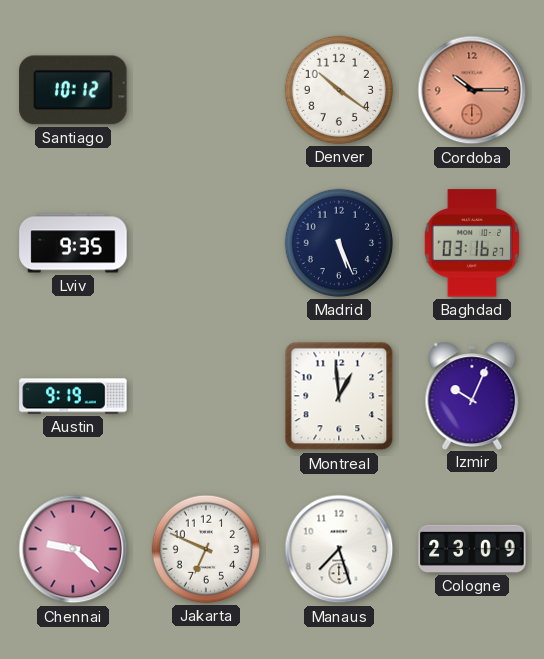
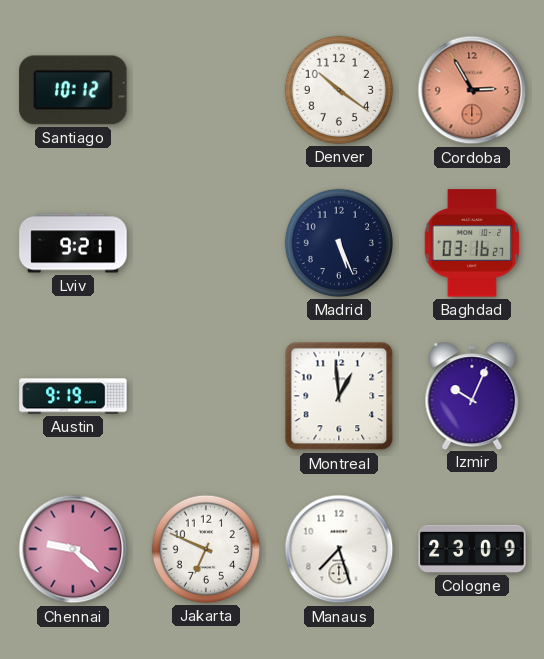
Cordoba: 10:15 -> 2:55
Lviv: 9:35 -> 9:21
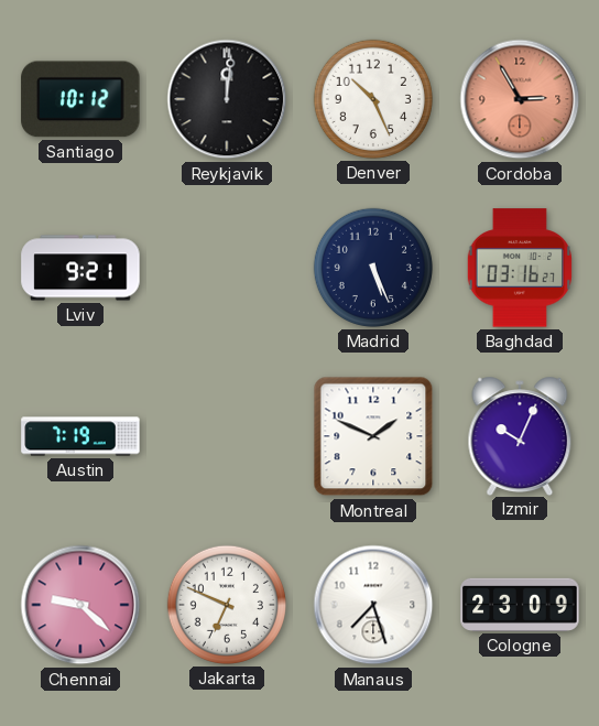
Reykjavik: none -> 12:01
Denver: 10:21 -> 10:26
Austin: 9:19 -> 7:19
Montreal: 12:59 -> 1:49
